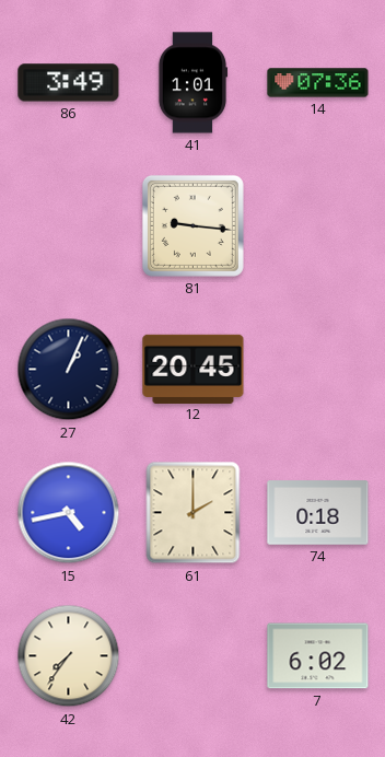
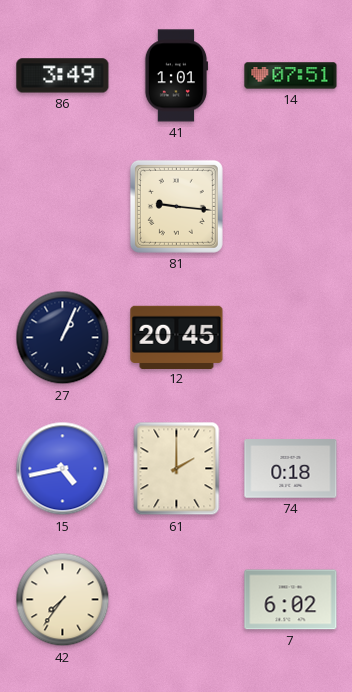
14: 07:36 -> 07:51
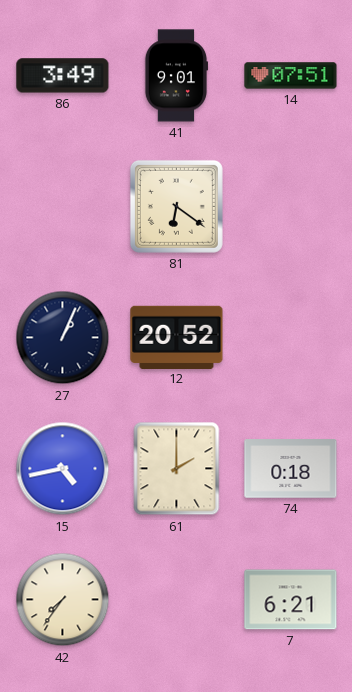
41: 1:01 -> 9:01
81: 9:16 -> 6:21
12: 20:45 -> 20:52
7: 6:02 -> 6:21
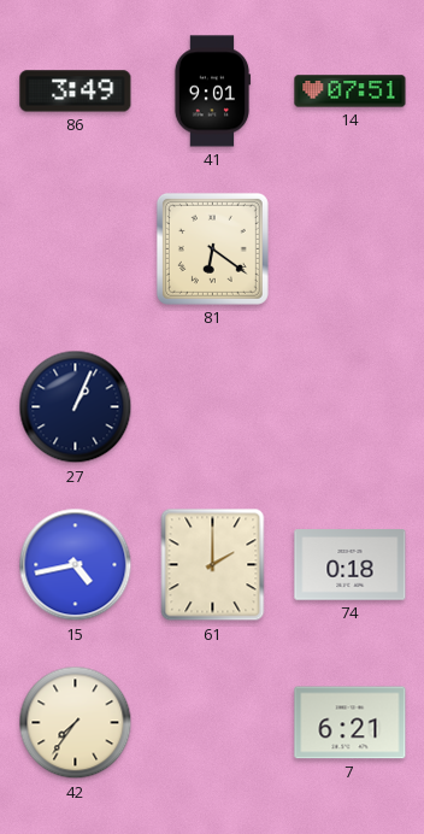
12: 20:52 -> none
